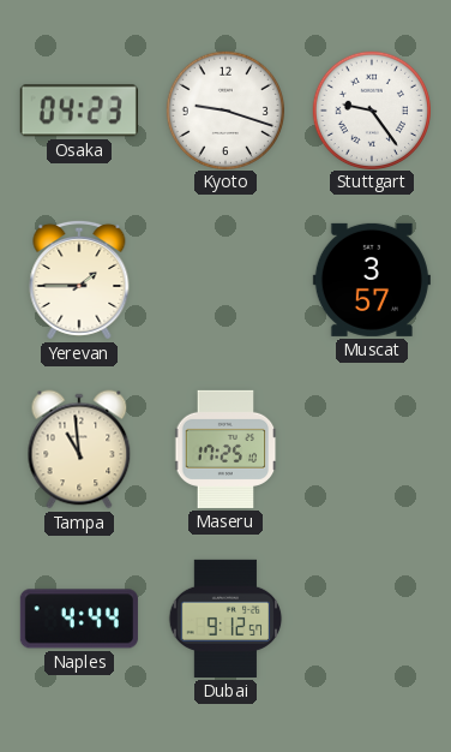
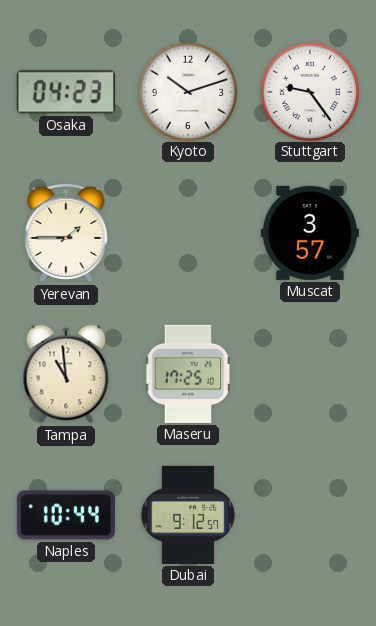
Kyoto: 9:18 -> 10:12
Naples: 4:44 -> 10:44
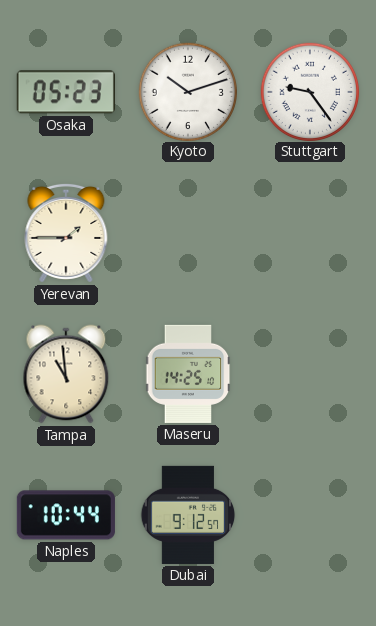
Osaka: 04:23 -> 05:23
Muscat: 3:57 -> none
Maseru: 17:25 -> 14:25
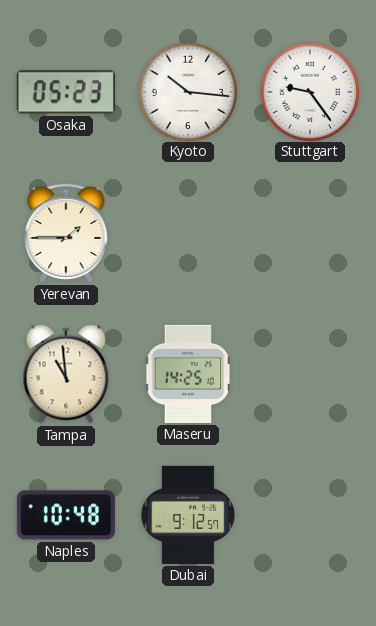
Kyoto: 10:12 -> 10:16
Naples: 10:44 -> 10:48
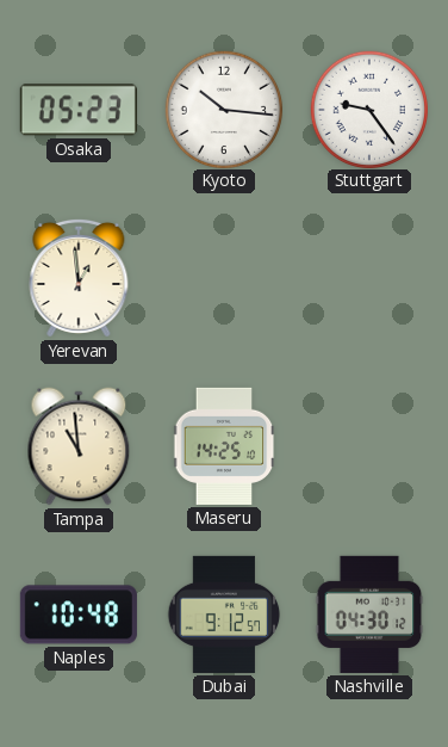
Yerevan: 1:45 -> 12:59
Nashville: none -> 04:30
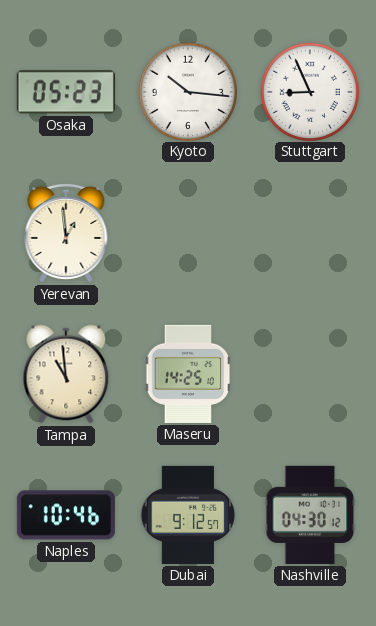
Stuttgart: 9:24 -> 8:56
Naples: 10:48 -> 10:46
